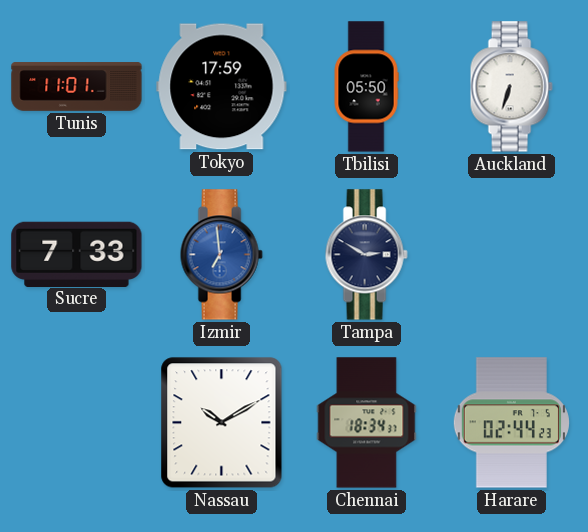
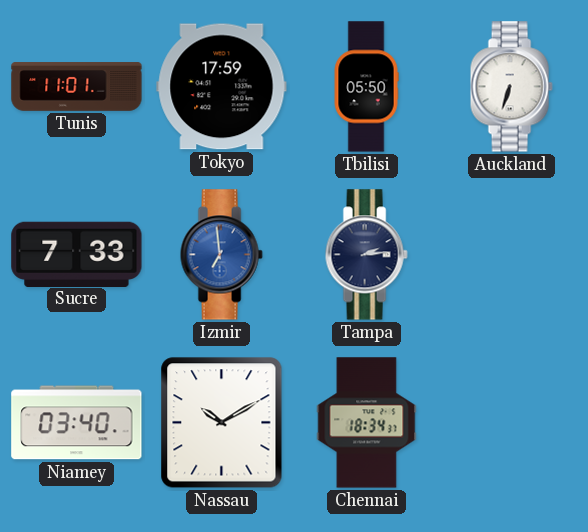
Tampa: 2:50 -> 2:14
Niamey: none -> 03:40
Harare: 02:44 -> none
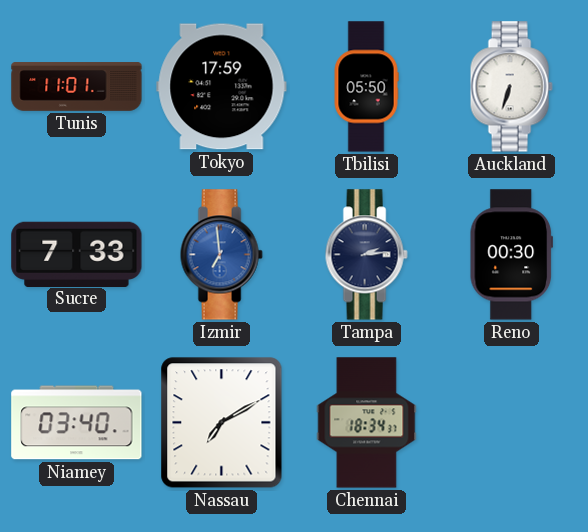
Reno: none -> 00:30
Nassau: 10:10 -> 7:10
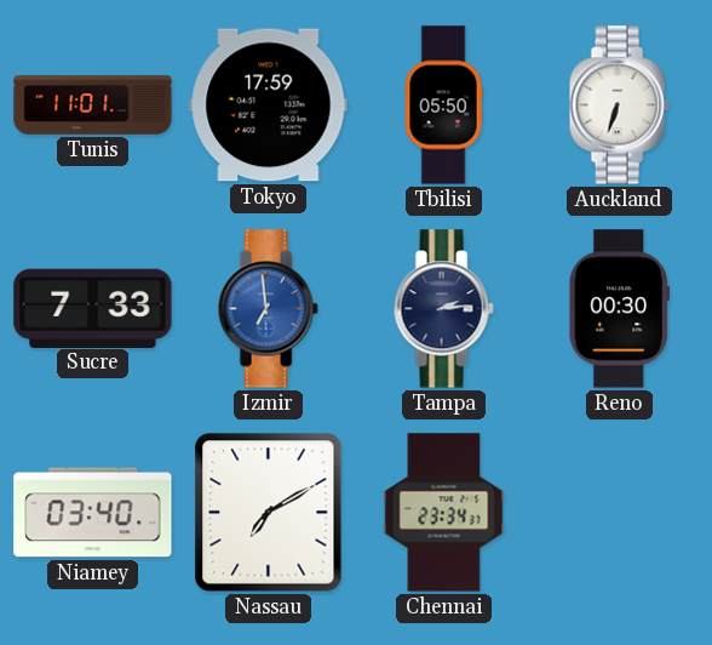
Chennai: 18:34 -> 23:34
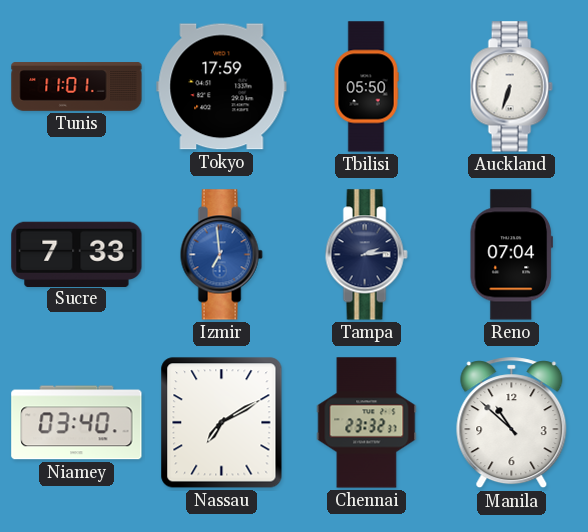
Reno: 00:30 -> 07:04
Chennai: 23:34 -> 23:32
Manila: none -> 10:52
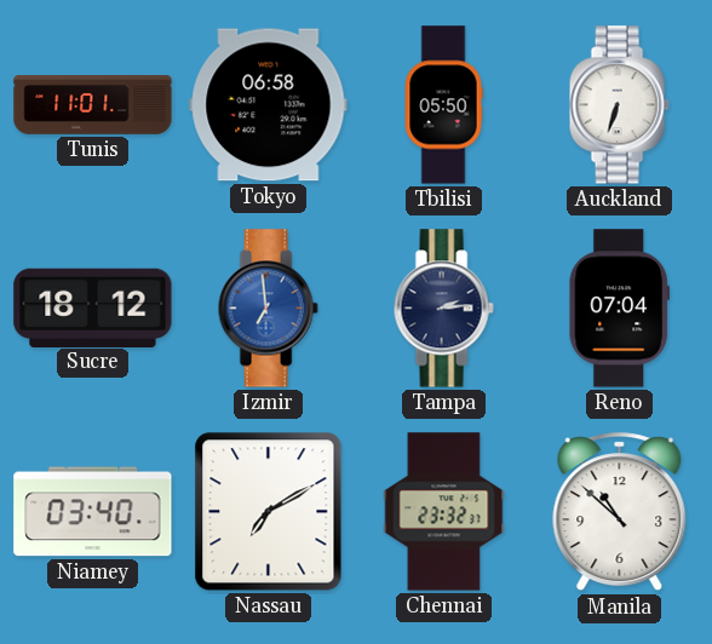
Tokyo: 17:59 -> 06:58
Sucre: 7:33 -> 18:12
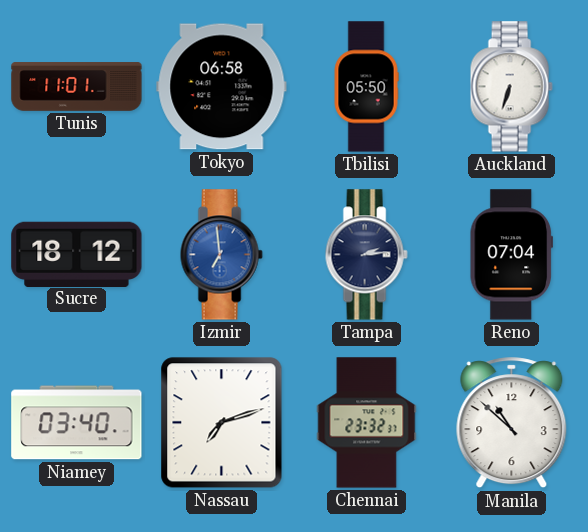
Nassau: 7:10 -> 7:12
